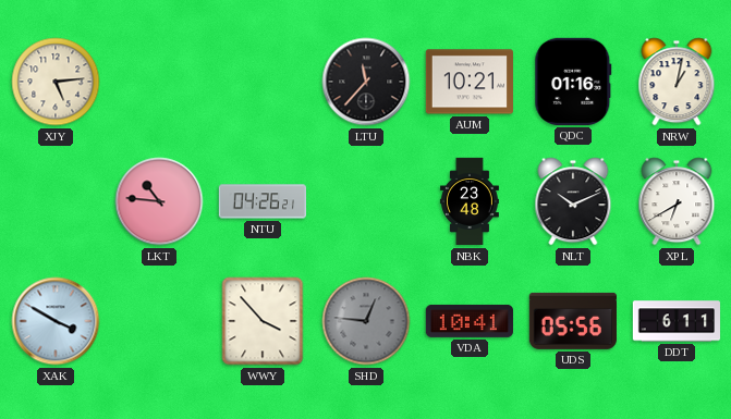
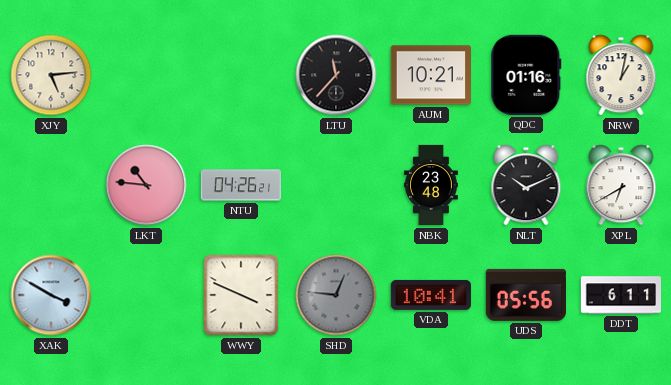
WWY: 3:53 -> 3:49
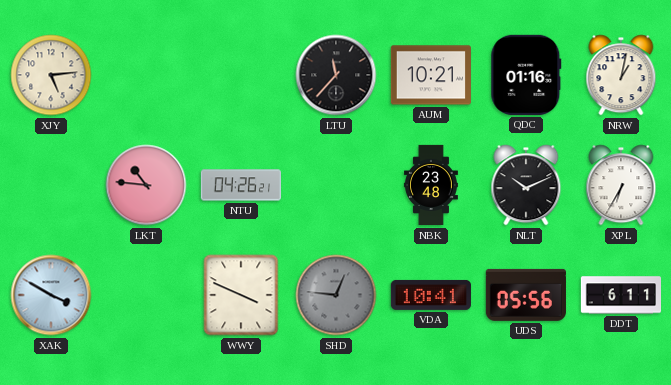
XPL: 6:40 -> 6:35
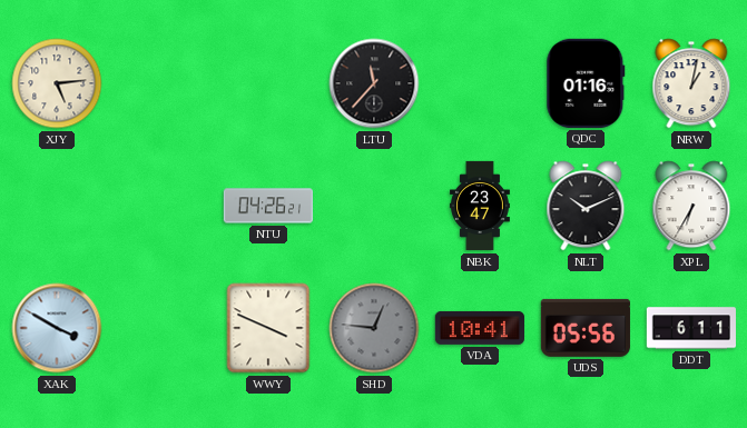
AUM: 10:21 -> none
LKT: 10:46 -> none
NBK: 23:48 -> 23:47
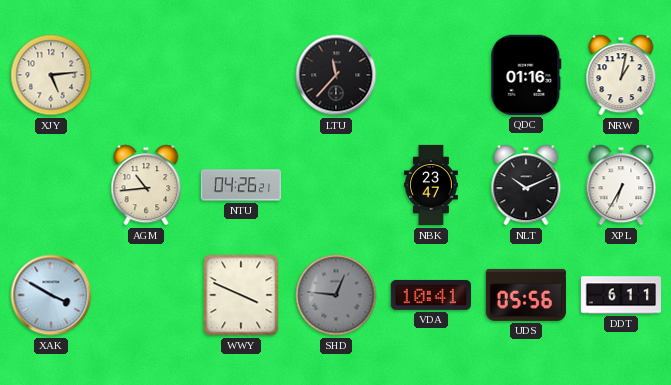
AGM: none -> 10:44
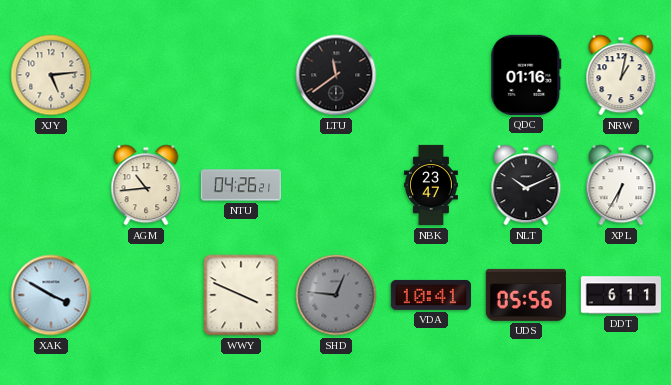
LTU: 11:37 -> 11:39
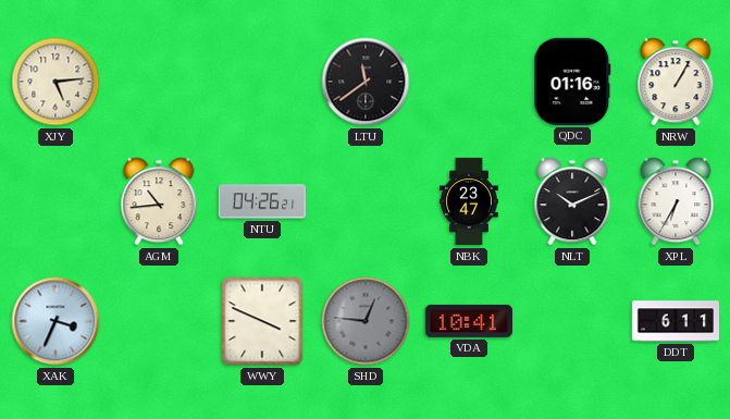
NRW: 1:02 -> 1:05
XAK: 3:50 -> 3:34
UDS: 05:56 -> none
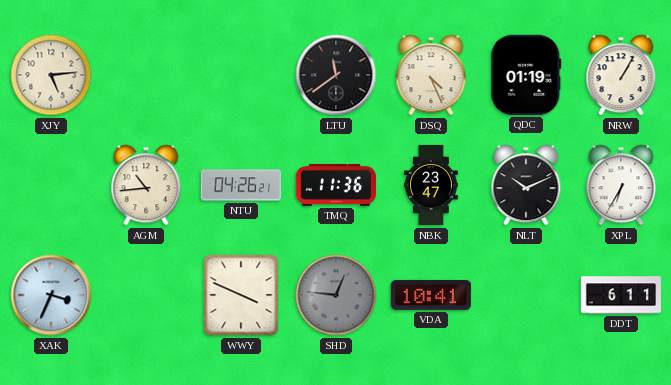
DSQ: none -> 4:26
QDC: 01:16 -> 01:19
TMQ: none -> 11:36
